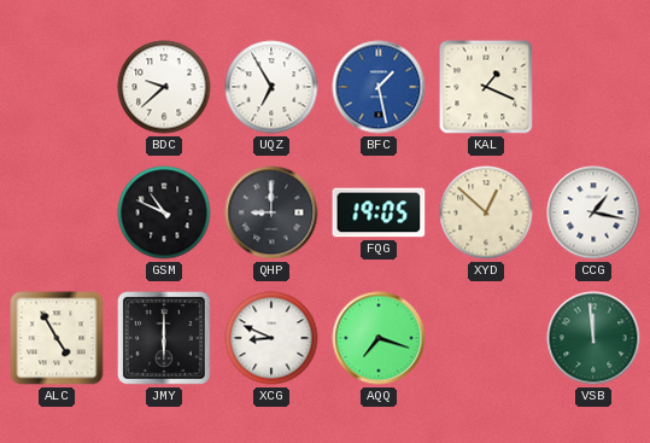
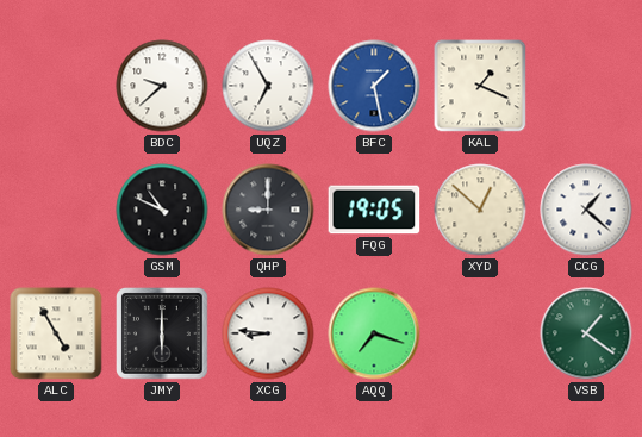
CCG: 1:17 -> 1:22
XCG: 8:49 -> 8:46
VSB: 11:59 -> 1:21
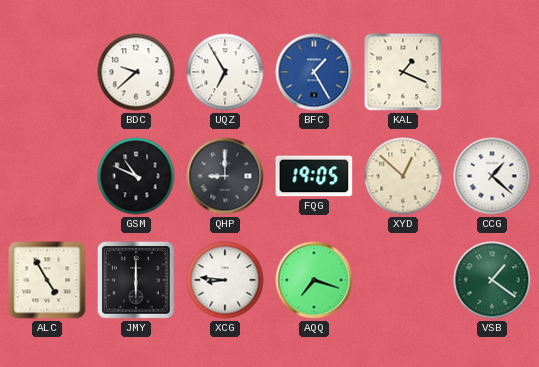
BFC: 1:28 -> 1:25
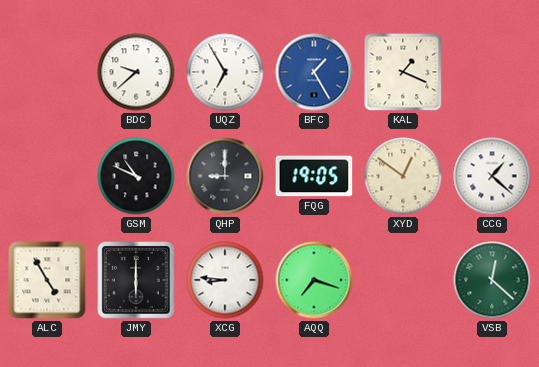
XYD: 12:52 -> 12:51
VSB: 1:21 -> 12:22
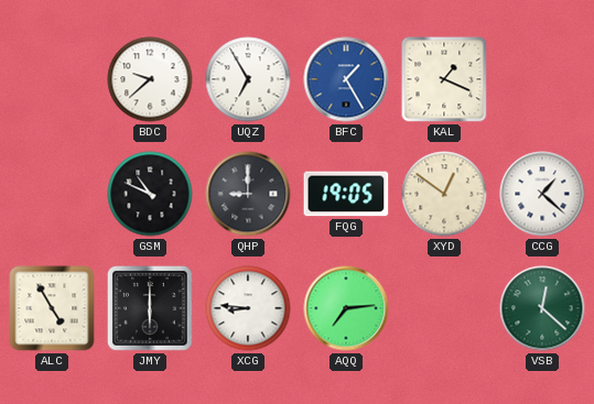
AQQ: 7:18 -> 7:14
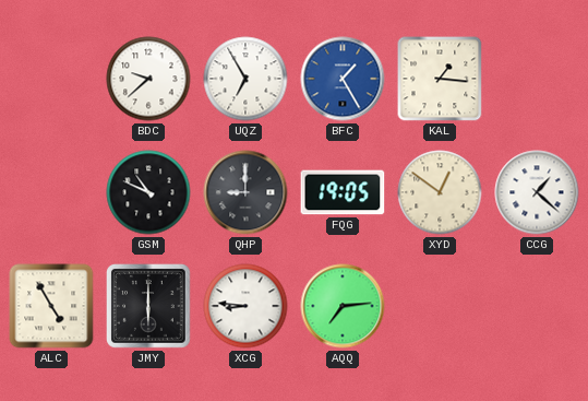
KAL: 1:19 -> 1:16
VSB: 12:22 -> none
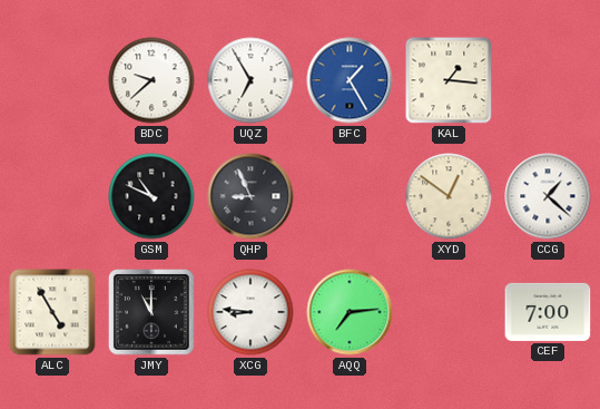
QHP: 9:00 -> 8:56
FQG: 19:05 -> none
JMY: 6:00 -> 11:00
CEF: none -> 7:00
